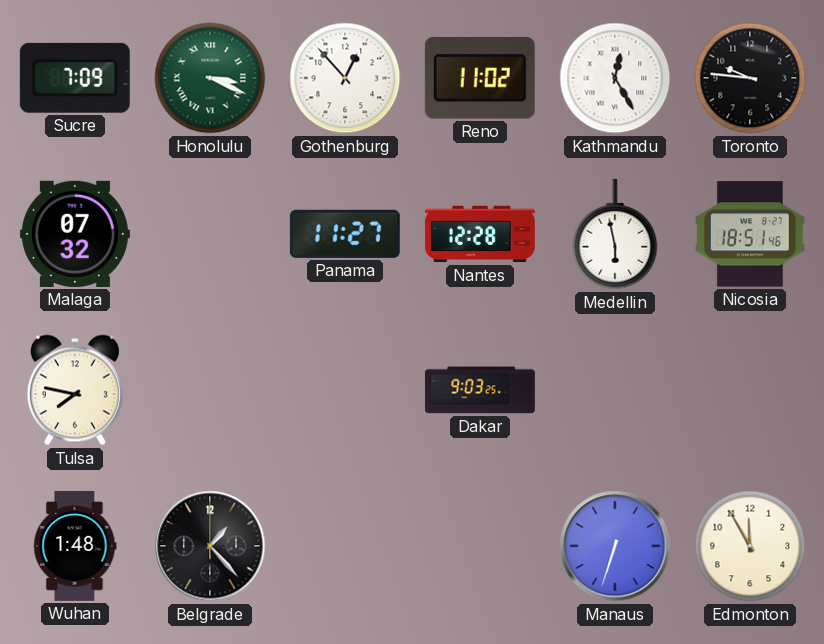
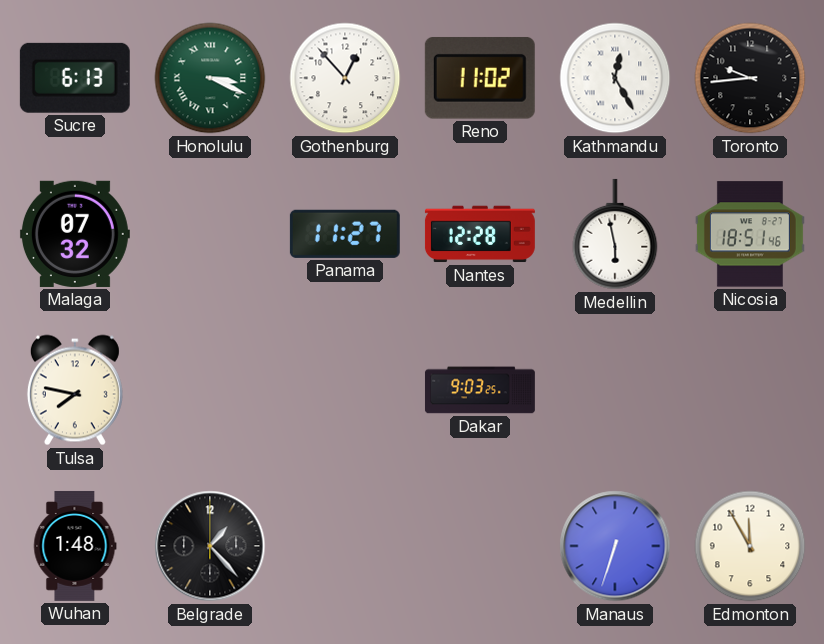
Sucre: 7:09 -> 6:13
Toronto: 9:46 -> 9:44
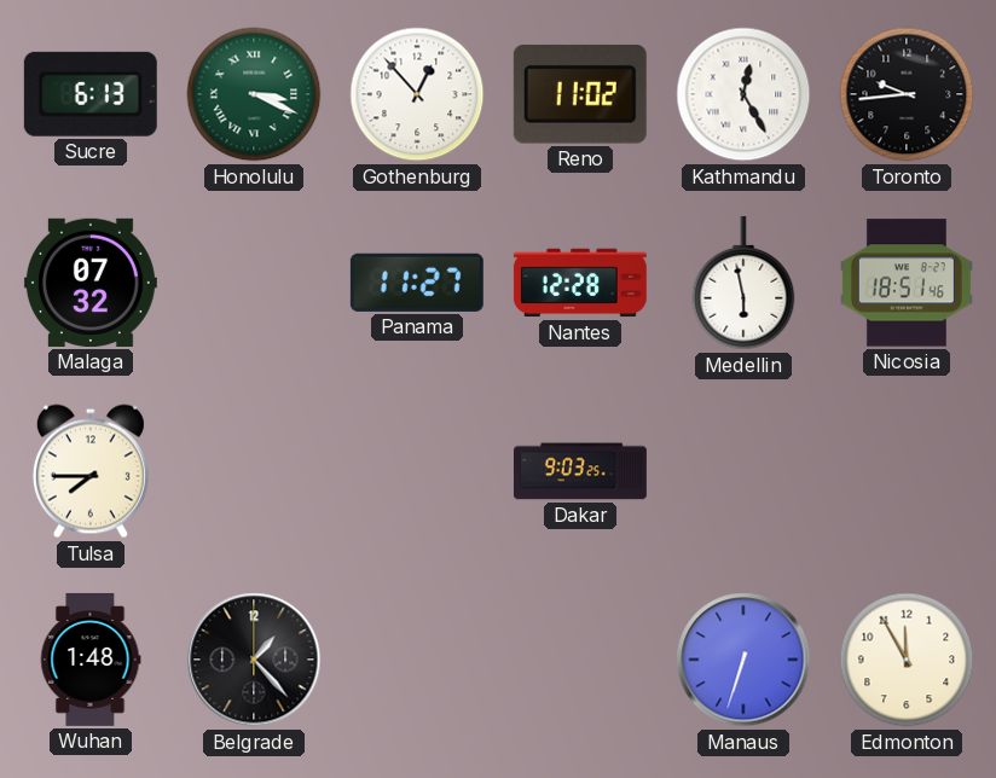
Tulsa: 7:47 -> 7:45
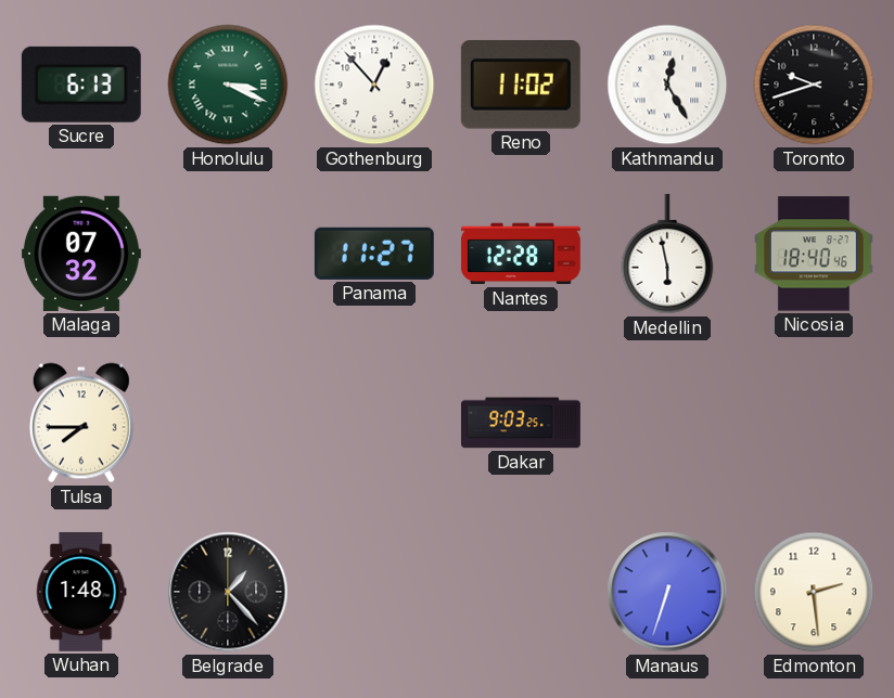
Toronto: 9:44 -> 9:42
Nicosia: 18:51 -> 18:40
Edmonton: 11:55 -> 2:29
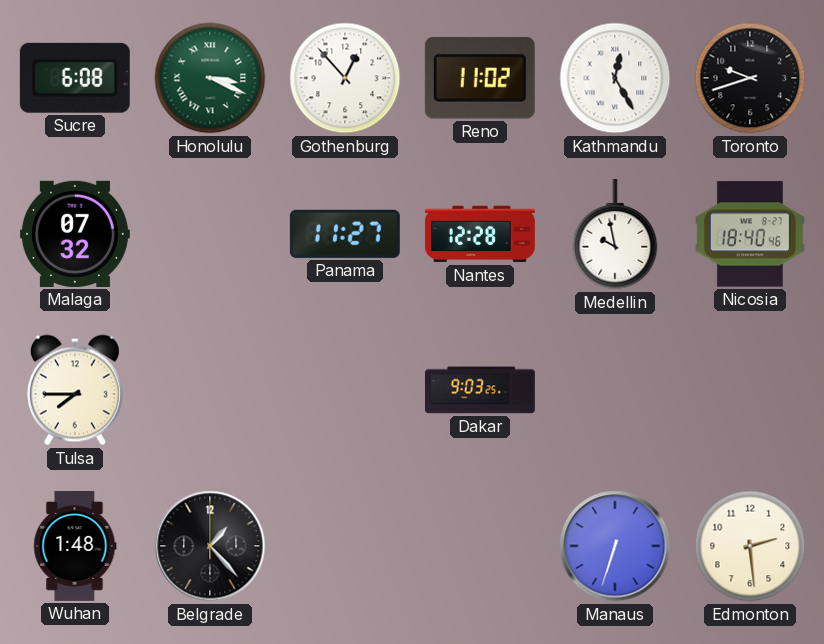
Sucre: 6:13 -> 6:08
Medellin: 5:58 -> 9:58
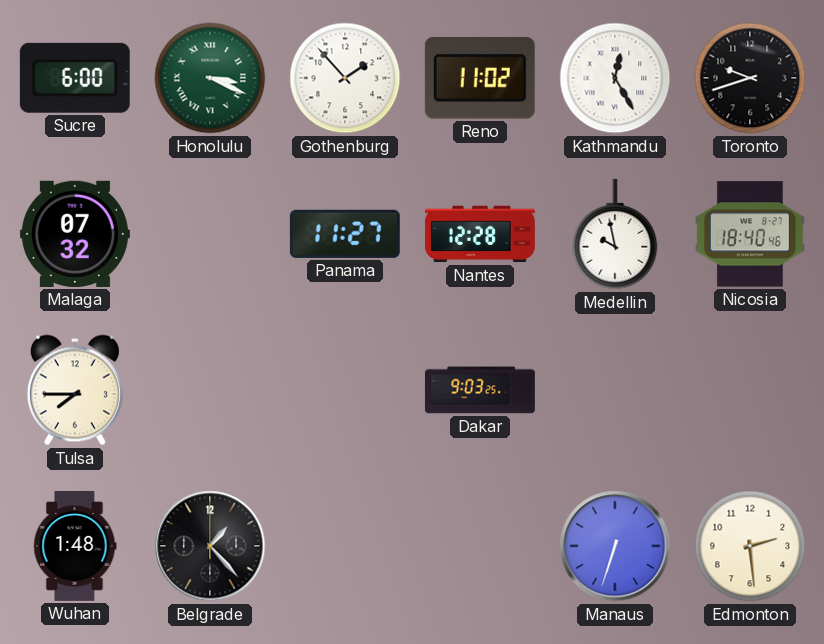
Sucre: 6:08 -> 6:00
Gothenburg: 12:53 -> 1:53
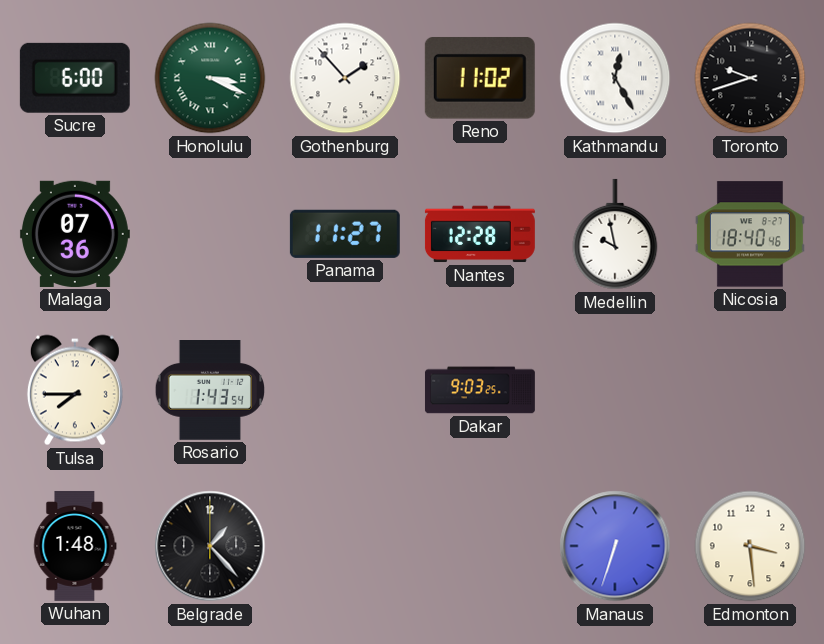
Malaga: 07:32 -> 07:36
Rosario: none -> 1:43
Edmonton: 2:29 -> 3:29
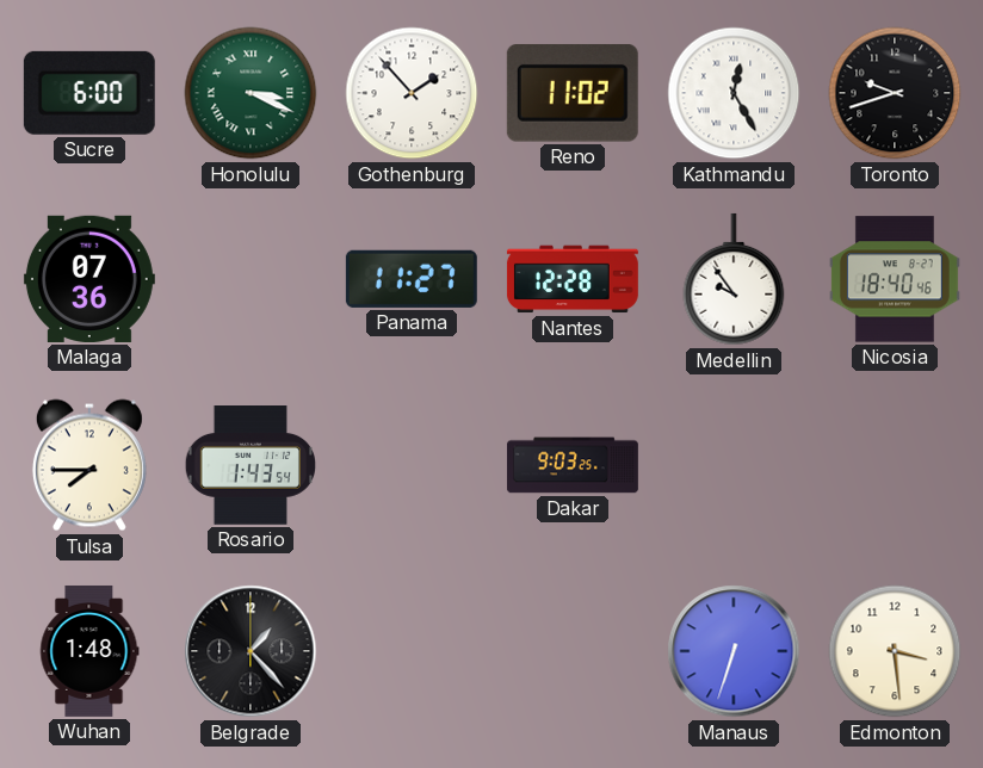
Medellin: 9:58 -> 9:54
